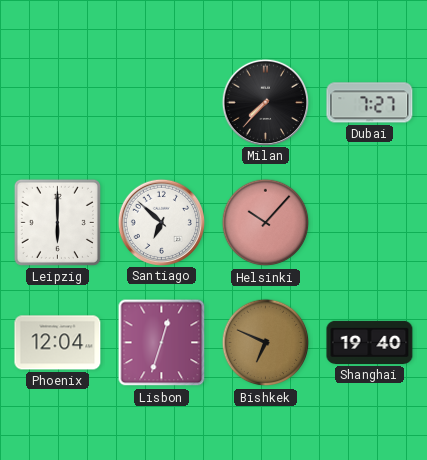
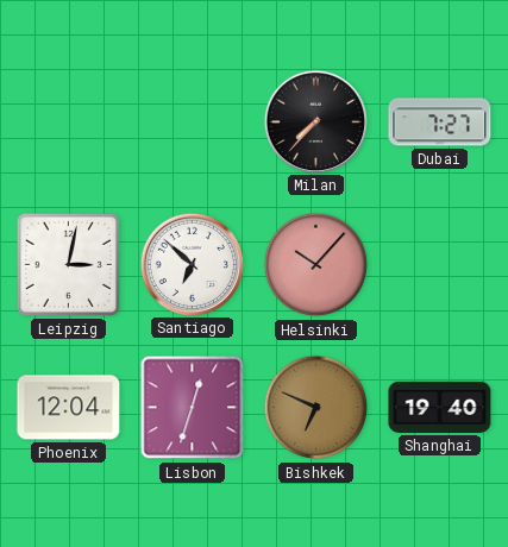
Leipzig: 6:00 -> 3:02
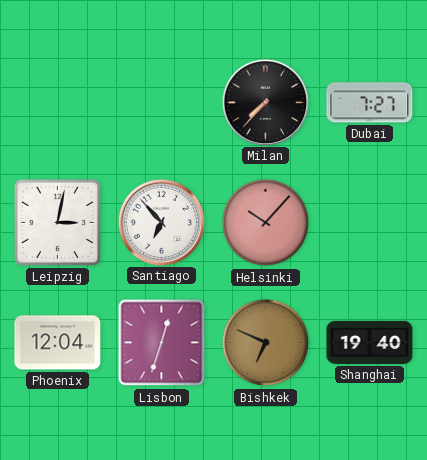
Santiago: 6:52 -> 6:53
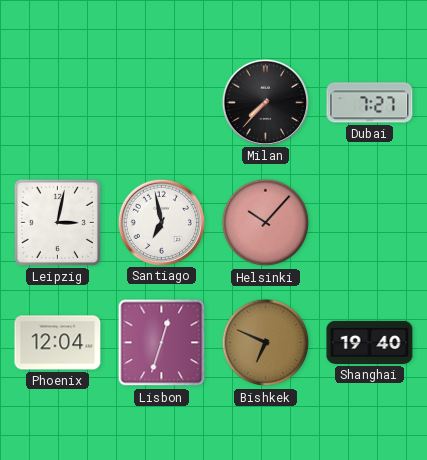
Santiago: 6:53 -> 6:58
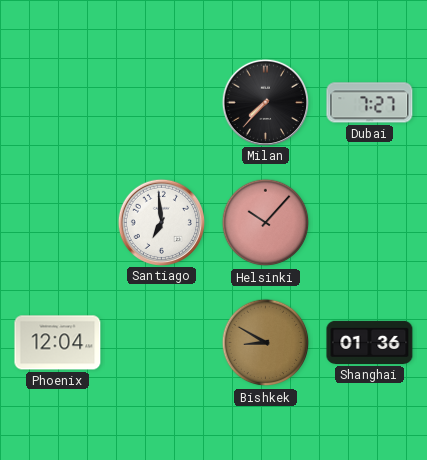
Leipzig: 3:02 -> none
Santiago: 6:58 -> 6:59
Lisbon: 12:33 -> none
Bishkek: 6:49 -> 8:50
Shanghai: 19:40 -> 01:36
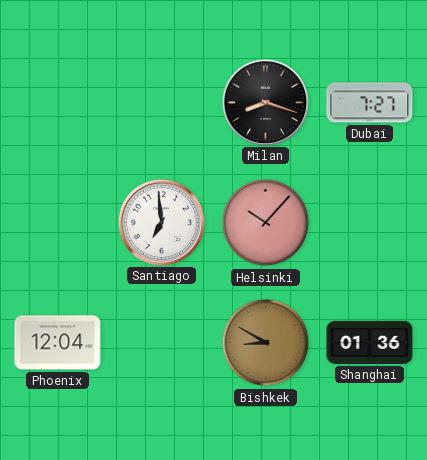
Milan: 7:37 -> 8:18
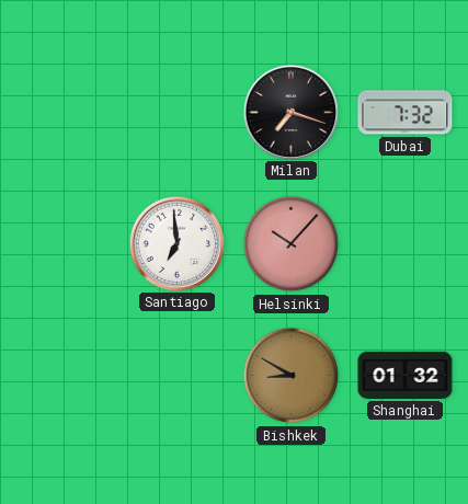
Milan: 8:18 -> 7:18
Dubai: 7:27 -> 7:32
Phoenix: 12:04 -> none
Shanghai: 01:36 -> 01:32
